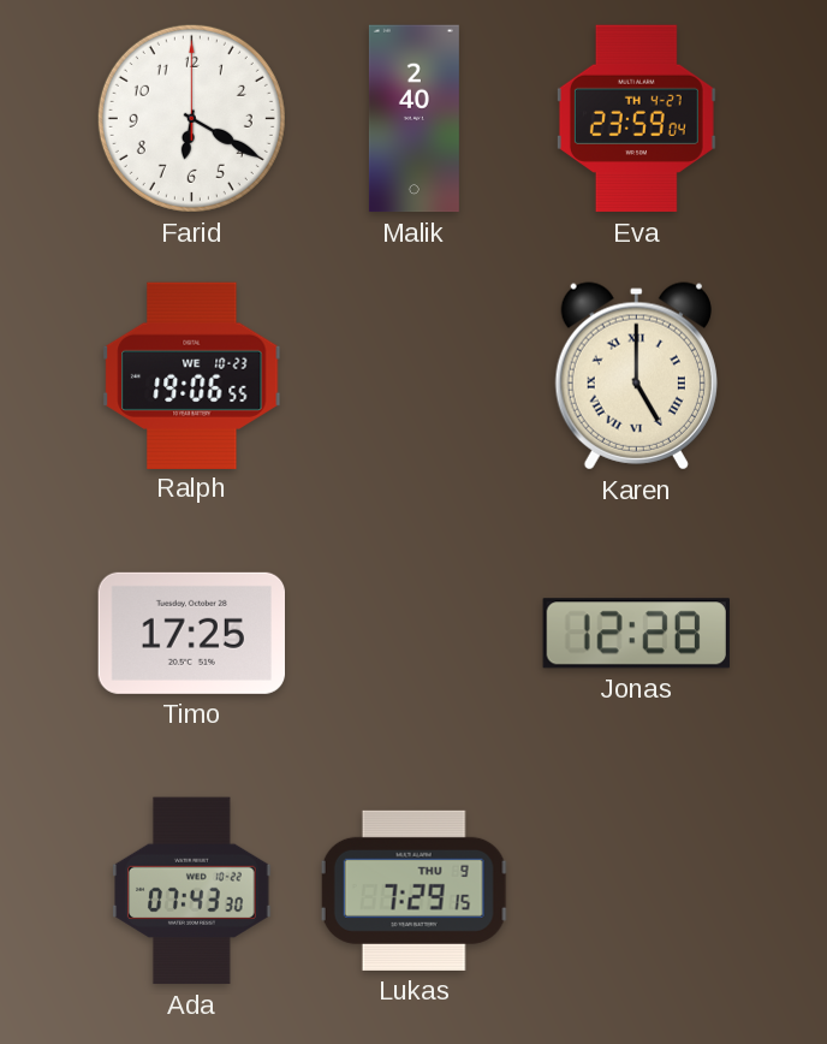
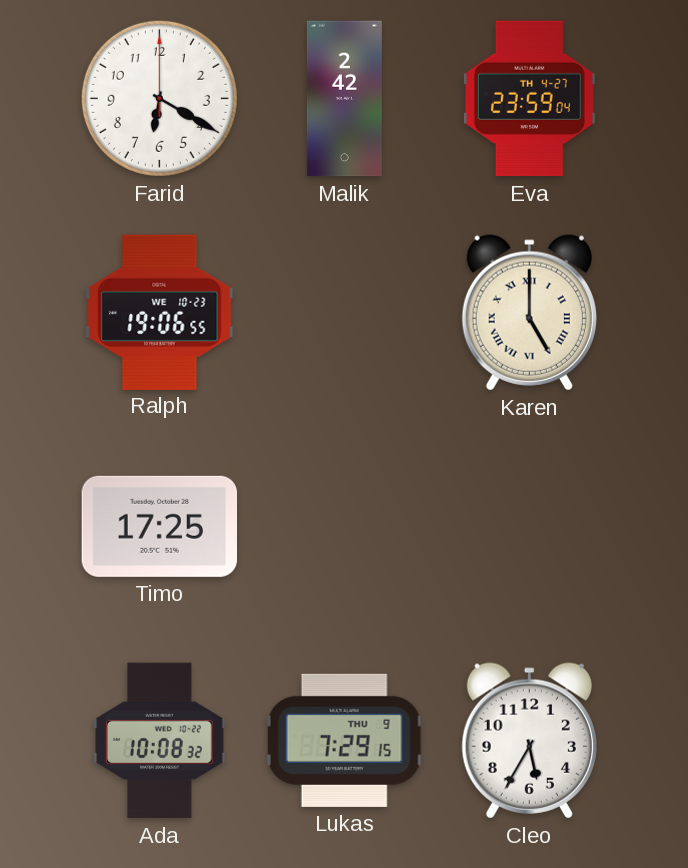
Malik: 2:40 -> 2:42
Jonas: 12:28 -> none
Ada: 07:43 -> 10:08
Cleo: none -> 5:35
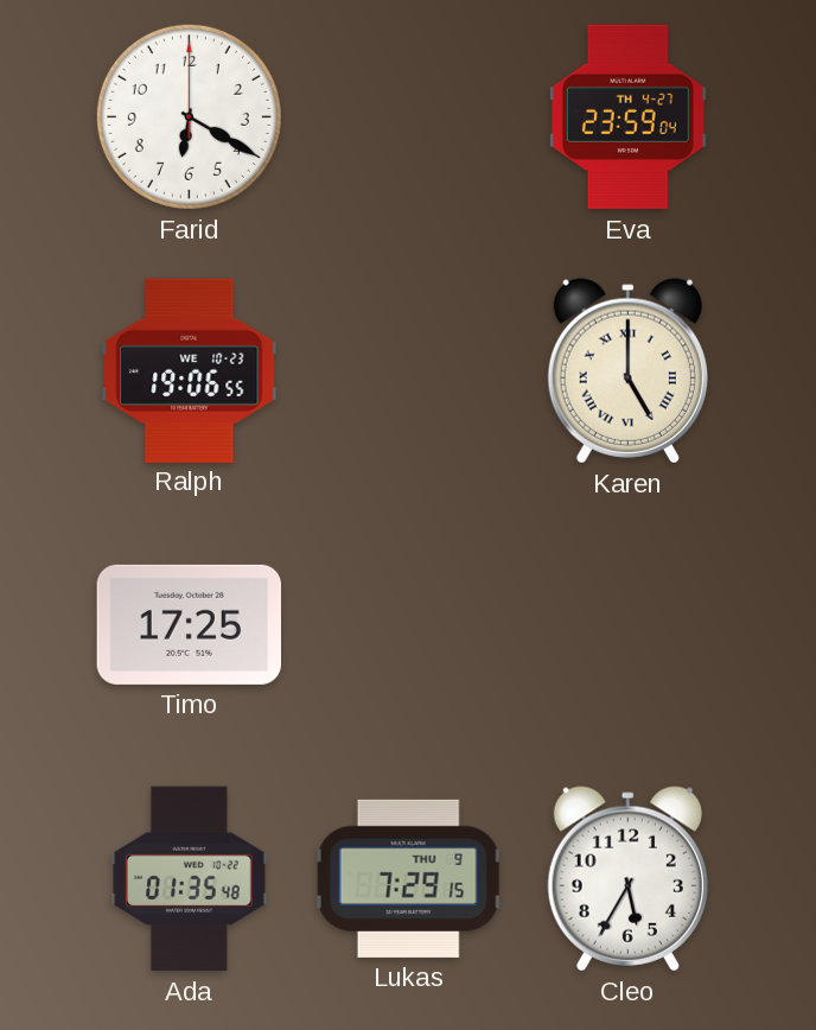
Malik: 2:42 -> none
Ada: 10:08 -> 01:35
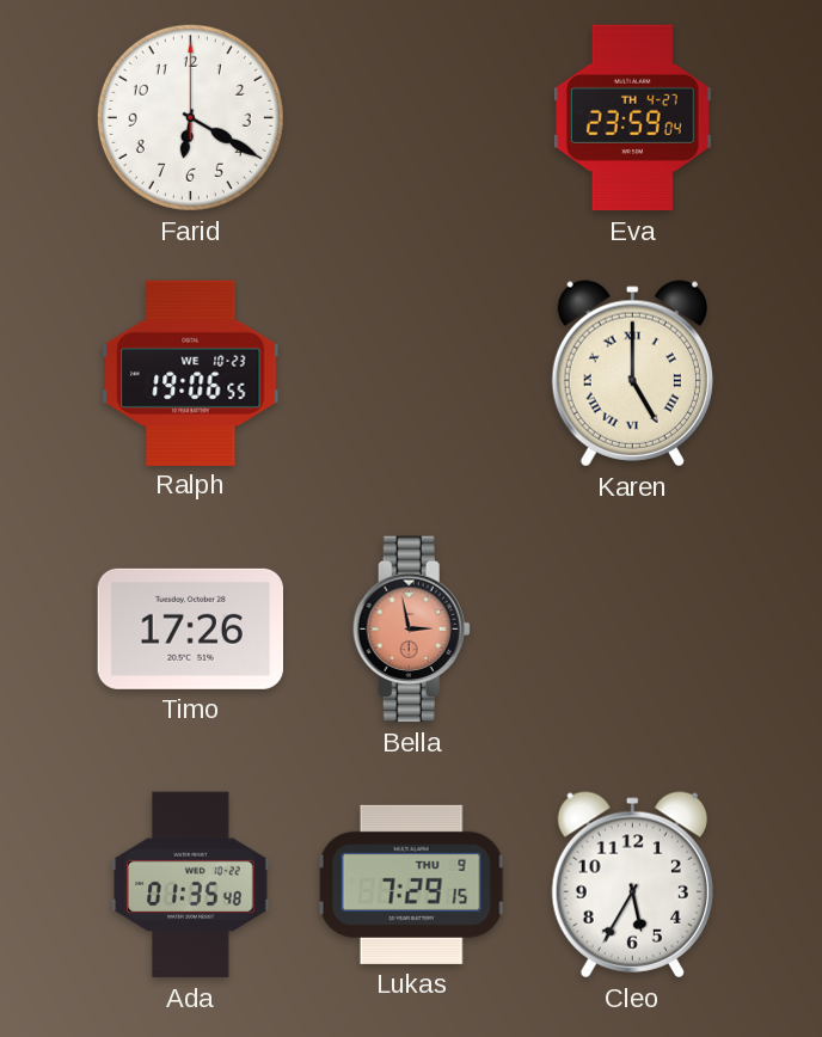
Timo: 17:25 -> 17:26
Bella: none -> 2:58
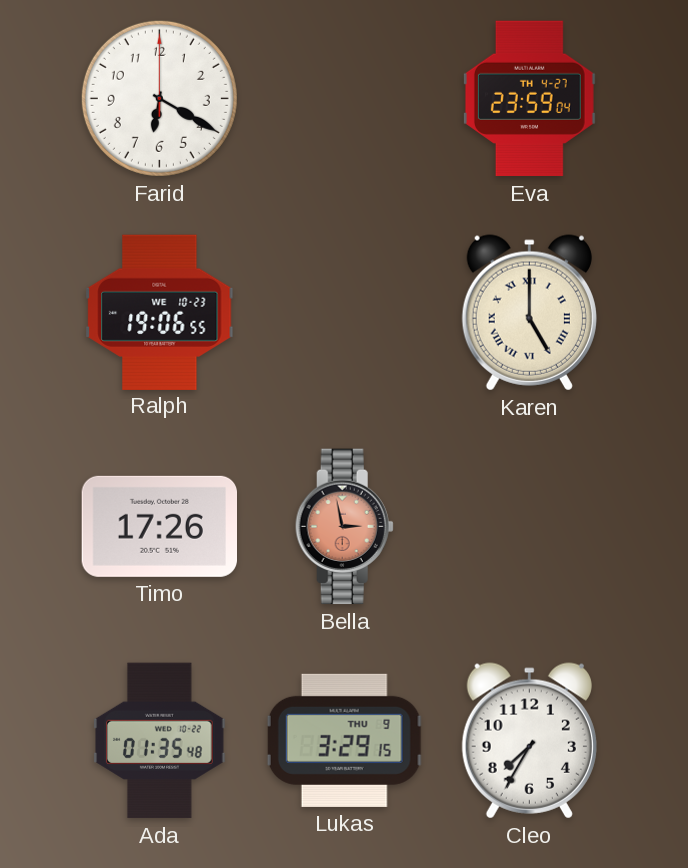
Lukas: 7:29 -> 3:29
Cleo: 5:35 -> 7:35
